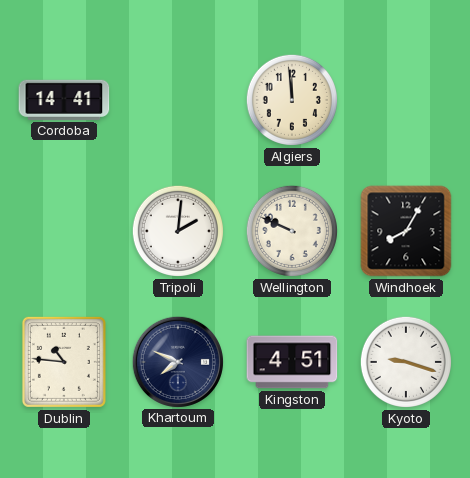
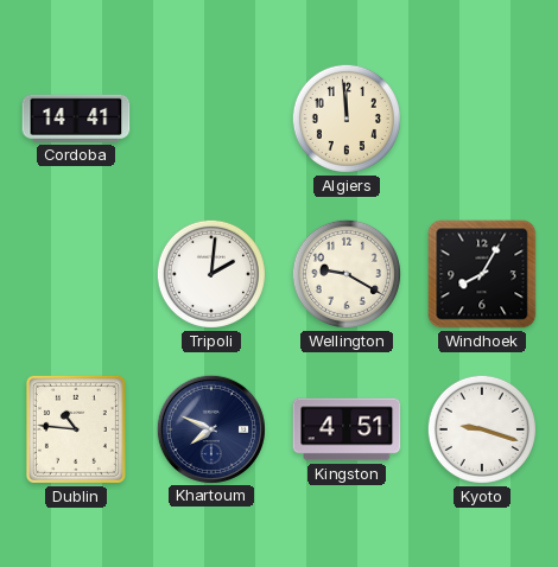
Wellington: 9:49 -> 9:20
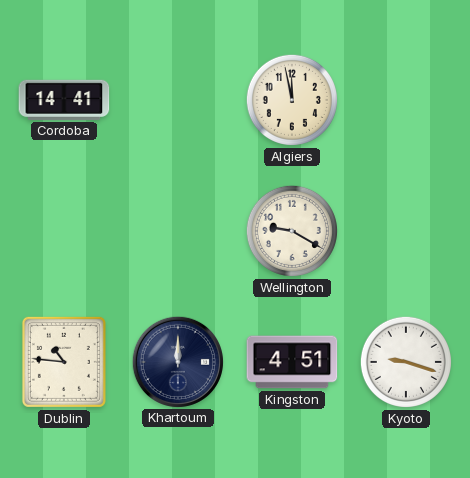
Algiers: 11:59 -> 11:58
Tripoli: 2:01 -> none
Windhoek: 8:05 -> none
Khartoum: 7:49 -> 12:00
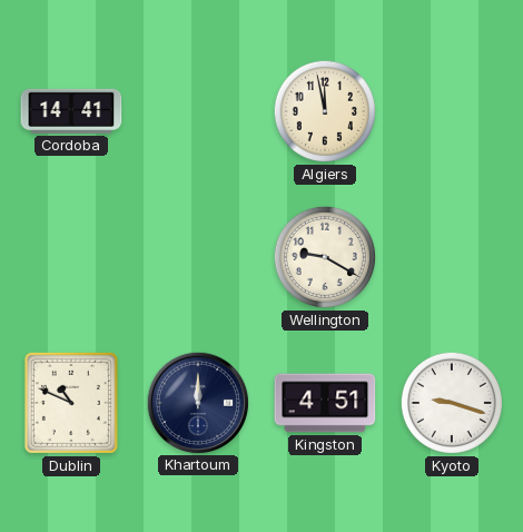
Dublin: 10:46 -> 10:49
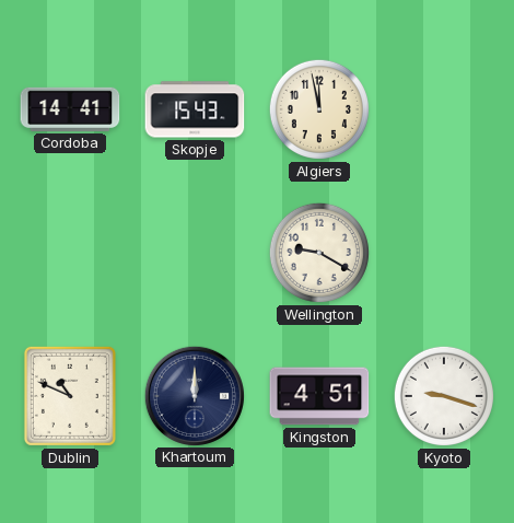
Skopje: none -> 15:43
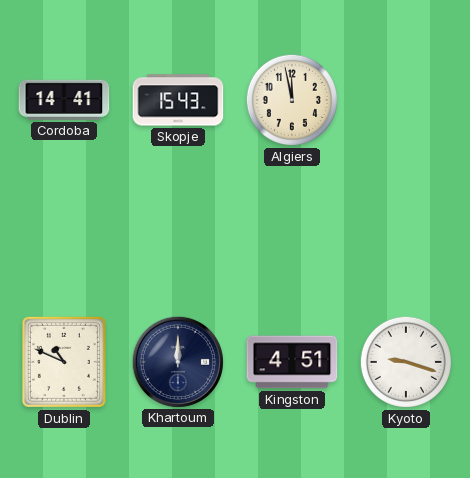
Wellington: 9:20 -> none
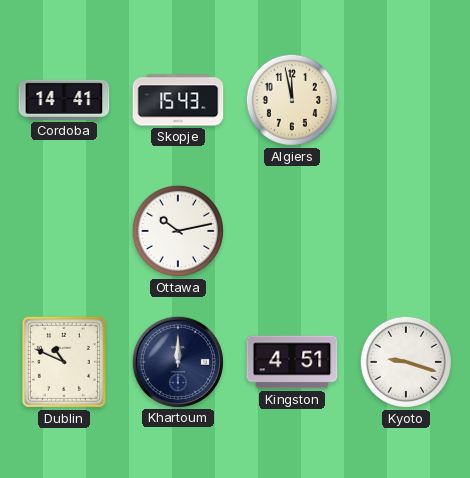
Ottawa: none -> 10:13
